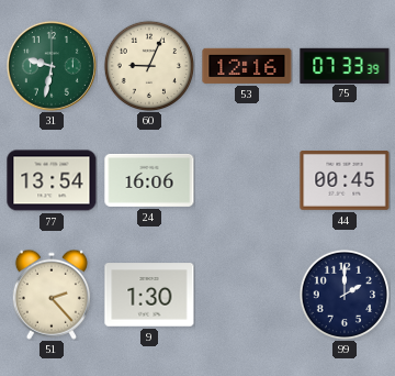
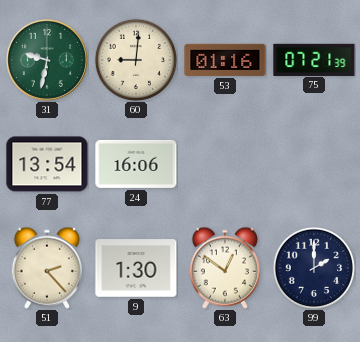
60: 9:04 -> 9:01
53: 12:16 -> 01:16
75: 07:33 -> 07:21
44: 00:45 -> none
63: none -> 12:51
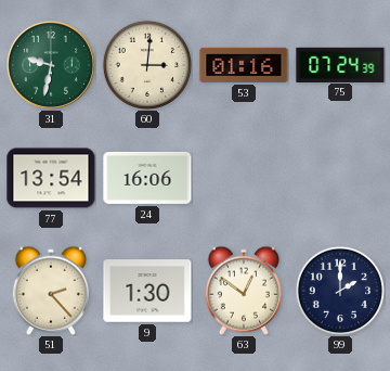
60: 9:01 -> 3:01
75: 07:21 -> 07:24
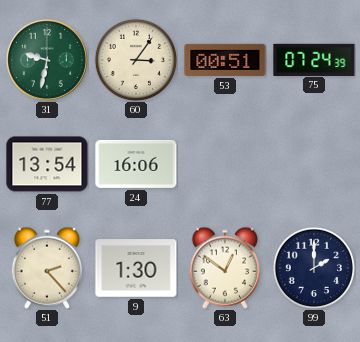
60: 3:01 -> 3:06
53: 01:16 -> 00:51
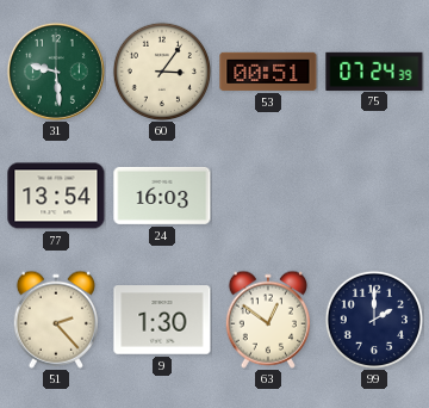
31: 9:32 -> 9:29
24: 16:06 -> 16:03
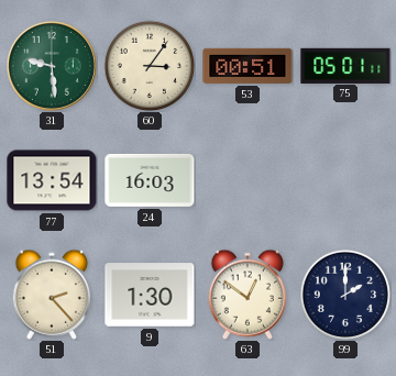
75: 07:24 -> 05:01
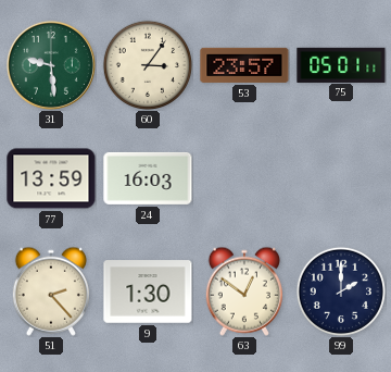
53: 00:51 -> 23:57
77: 13:54 -> 13:59
